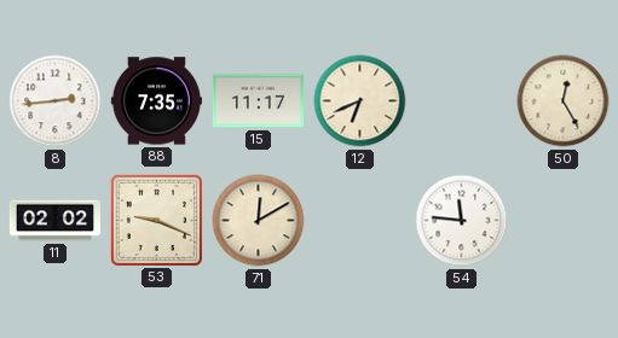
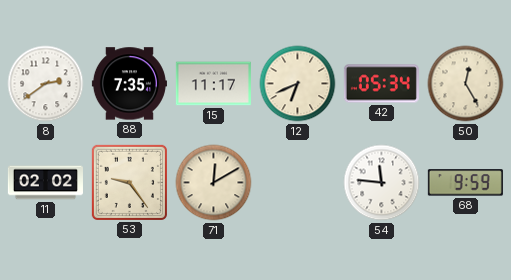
8: 2:44 -> 2:39
42: none -> 05:34
53: 9:19 -> 9:24
68: none -> 9:59
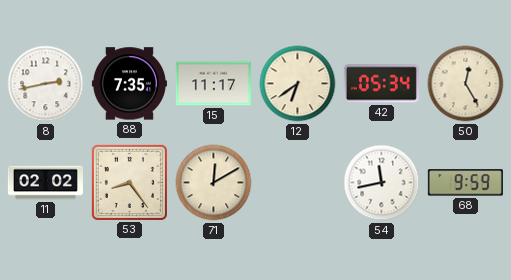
8: 2:39 -> 2:43
12: 6:41 -> 6:39
53: 9:24 -> 8:24
54: 11:46 -> 11:43
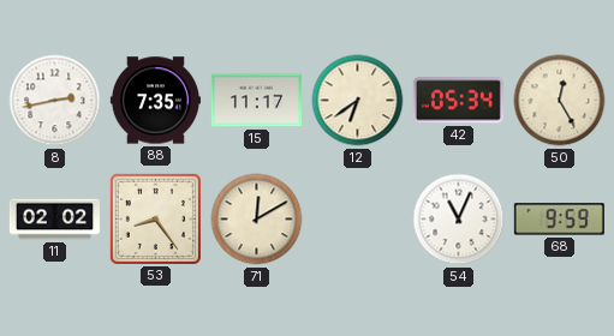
54: 11:43 -> 11:04
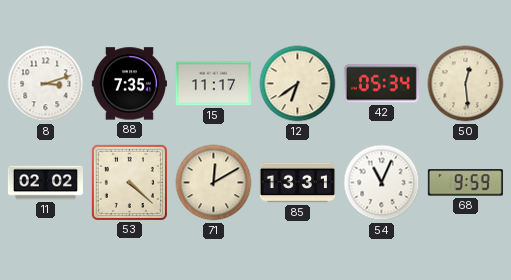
8: 2:43 -> 3:12
50: 12:25 -> 12:29
53: 8:24 -> 4:22
85: none -> 13:31
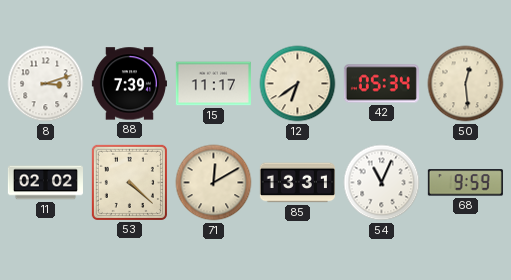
88: 7:35 -> 7:39
